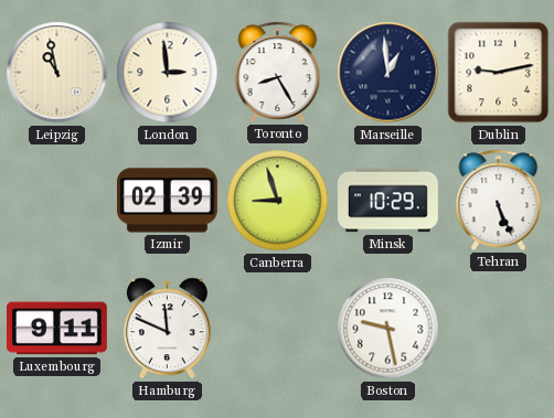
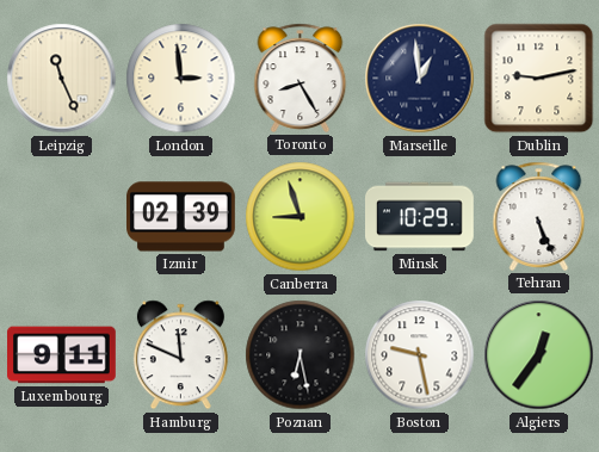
Leipzig: 10:58 -> 11:26
Poznan: none -> 6:28
Algiers: none -> 12:36
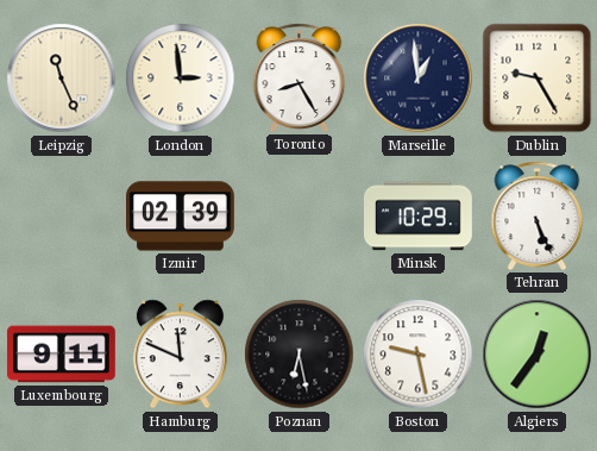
Dublin: 9:13 -> 9:25
Canberra: 8:57 -> none
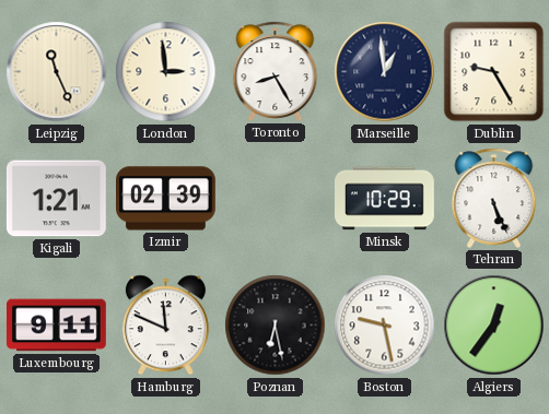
Kigali: none -> 1:21
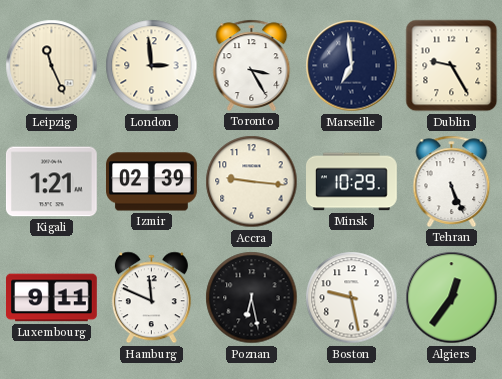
Toronto: 8:25 -> 3:25
Marseille: 12:59 -> 6:59
Accra: none -> 9:16
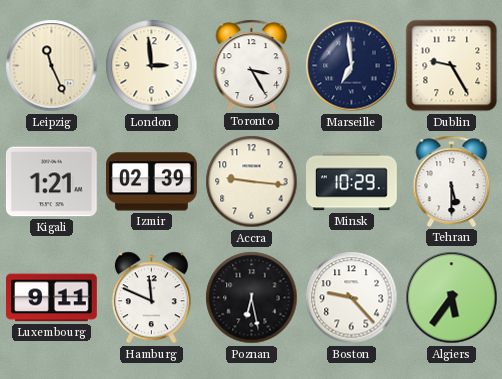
Tehran: 5:26 -> 5:30
Boston: 9:28 -> 9:23
Algiers: 12:36 -> 5:36
